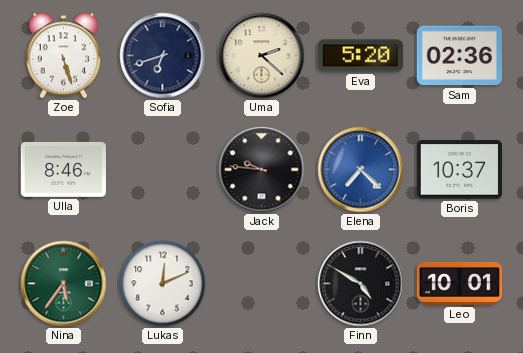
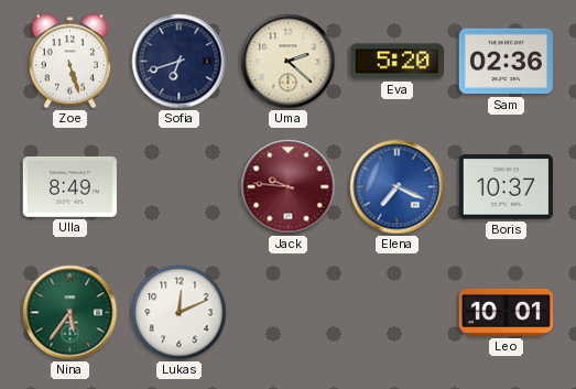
Ulla: 8:46 -> 8:49
Jack dial: black -> burgundy
Elena: 7:22 -> 7:19
Finn: 4:50 -> none
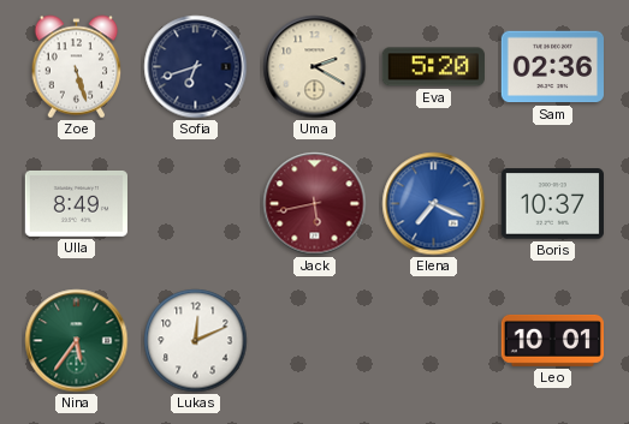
Uma: 2:22 -> 2:20
Jack: 9:46 -> 5:43
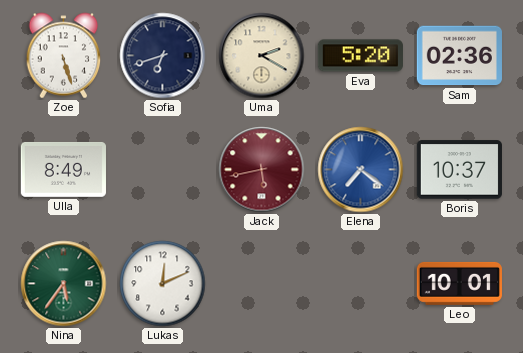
Elena: 7:19 -> 7:21
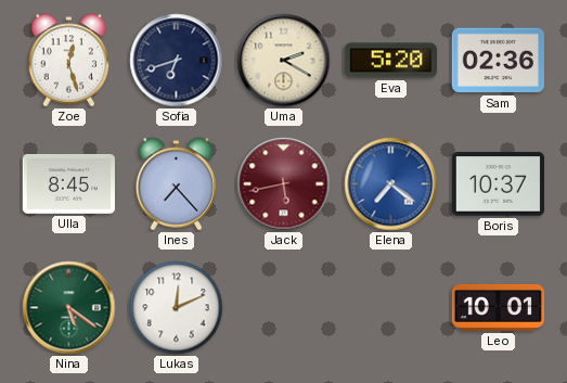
Zoe: 5:27 -> 12:27
Ulla: 8:49 -> 8:45
Ines: none -> 7:23
Nina: 5:36 -> 5:21
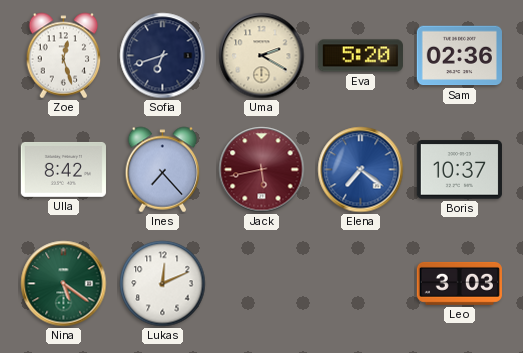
Ulla: 8:45 -> 8:42
Leo: 10:01 -> 3:03
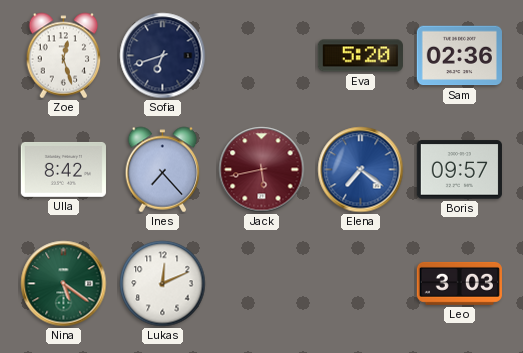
Uma: 2:20 -> none
Boris: 10:37 -> 09:57
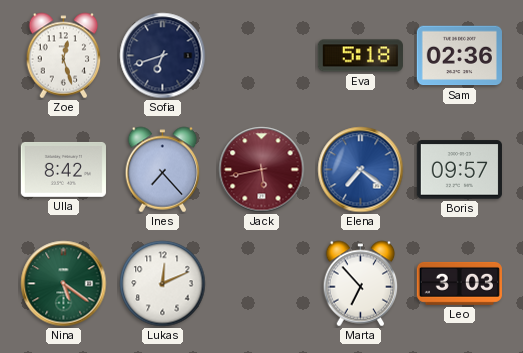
Eva: 5:20 -> 5:18
Marta: none -> 6:53
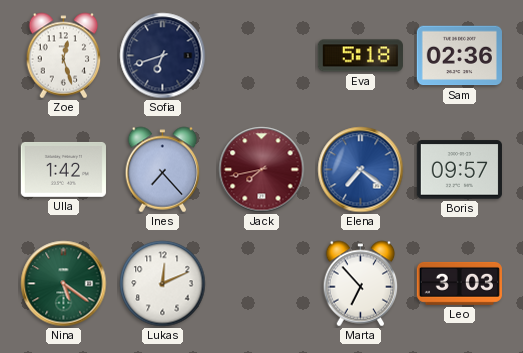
Ulla: 8:42 -> 1:42
Jack: 5:43 -> 7:43
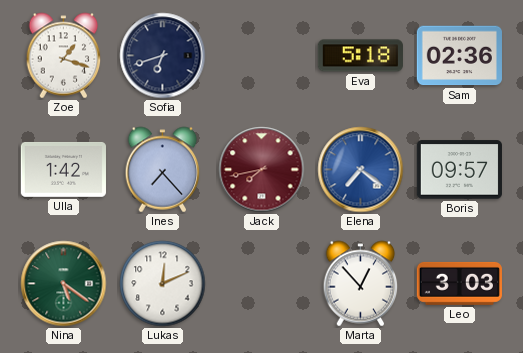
Zoe: 12:27 -> 1:18
Marta: 6:53 -> 12:53
